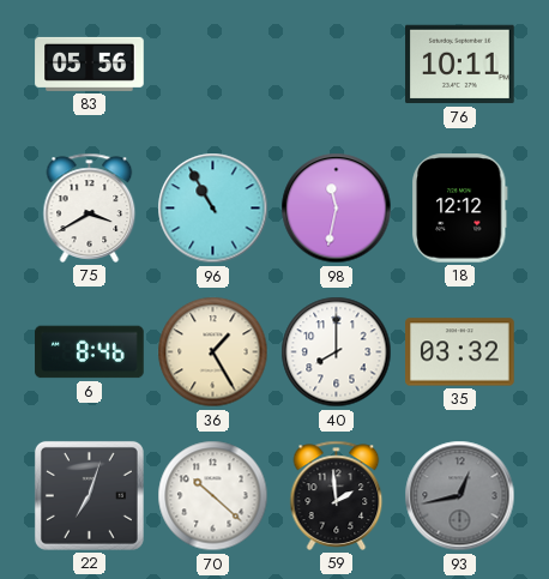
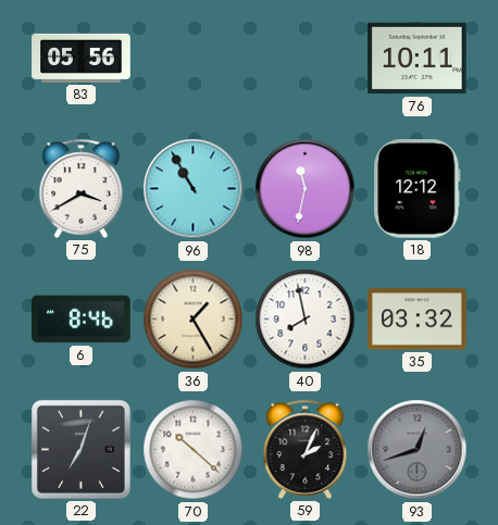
40: 8:00 -> 7:58
59: 1:59 -> 2:04
93: 12:43 -> 12:42
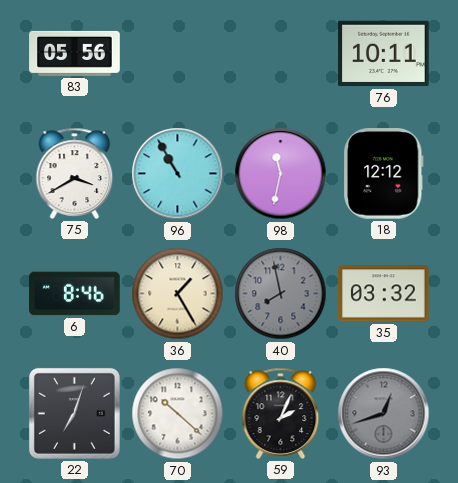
40 dial: white -> grey
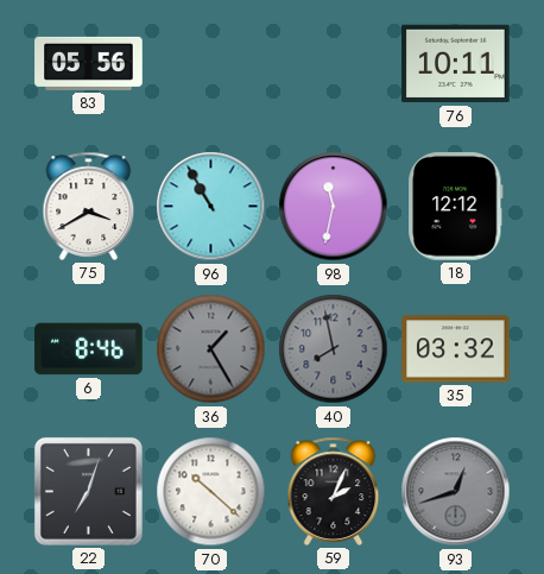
36 dial: cream -> grey
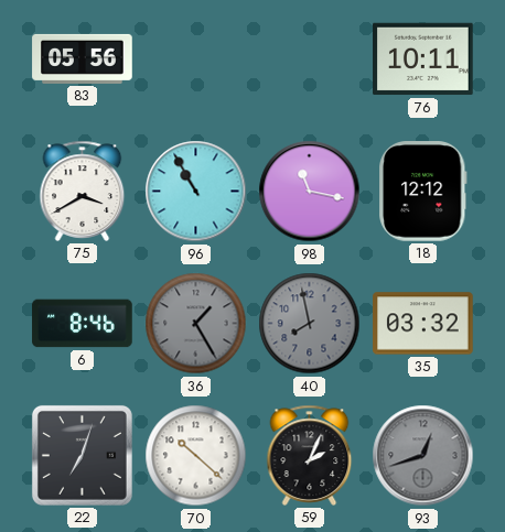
98: 11:32 -> 11:17
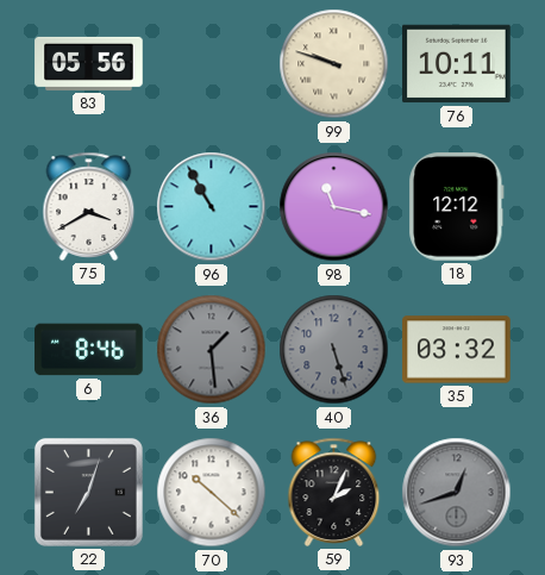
99: none -> 9:48
36: 1:25 -> 1:29
40: 7:58 -> 5:27
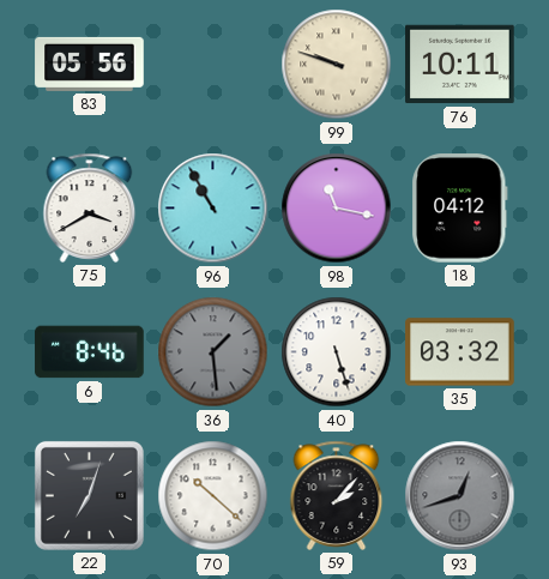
18: 12:12 -> 04:12
40 dial: grey -> white
59: 2:04 -> 2:07
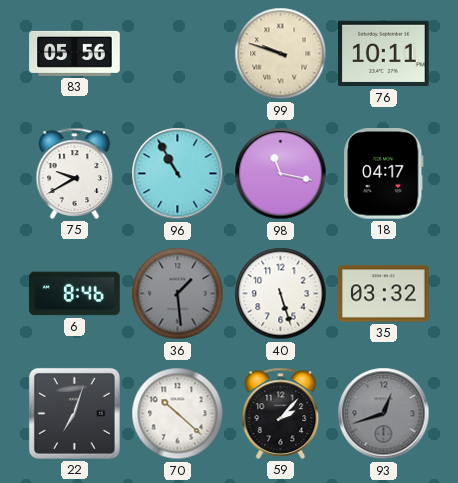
75: 3:40 -> 9:40
18: 04:12 -> 04:17
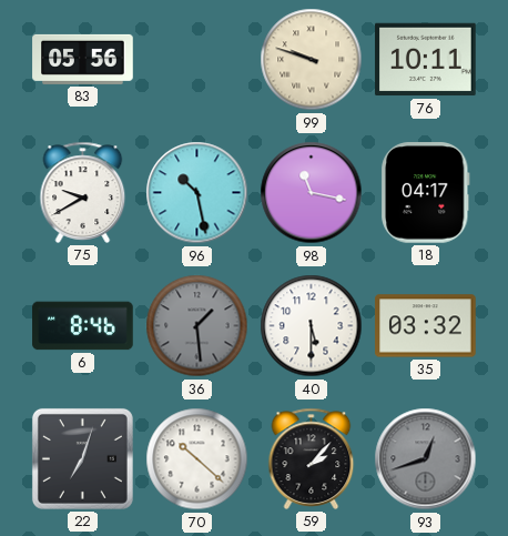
96: 10:55 -> 10:28
40: 5:27 -> 5:30
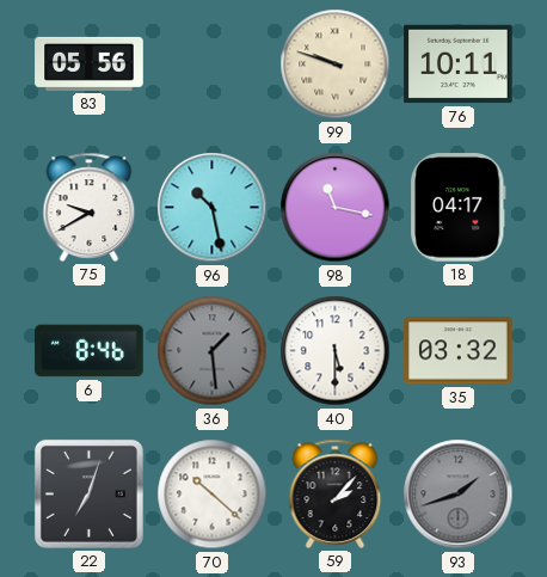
93: 12:42 -> 1:42
